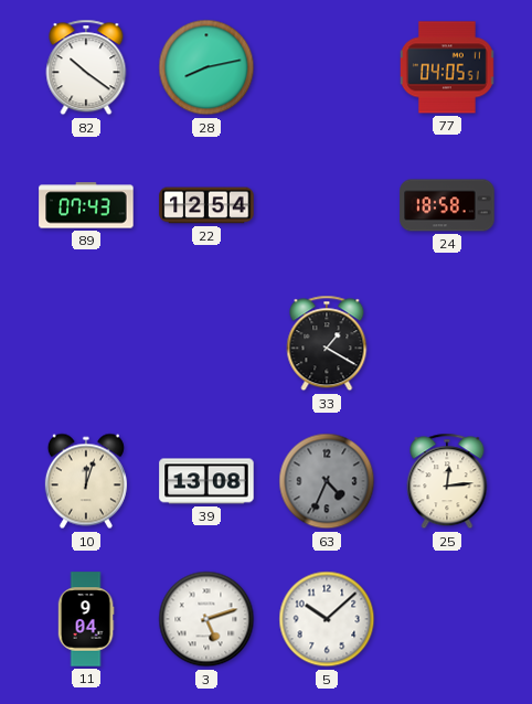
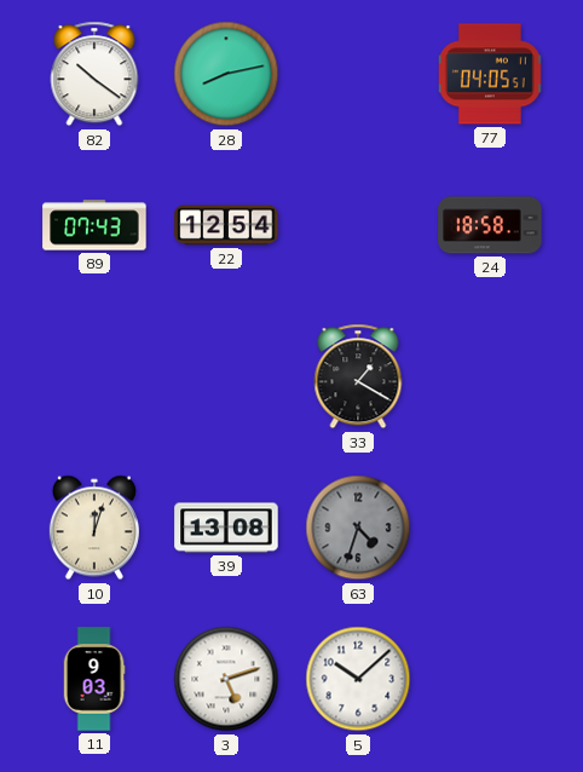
63: 4:34 -> 4:33
25: 12:14 -> none
11: 9:04 -> 9:03
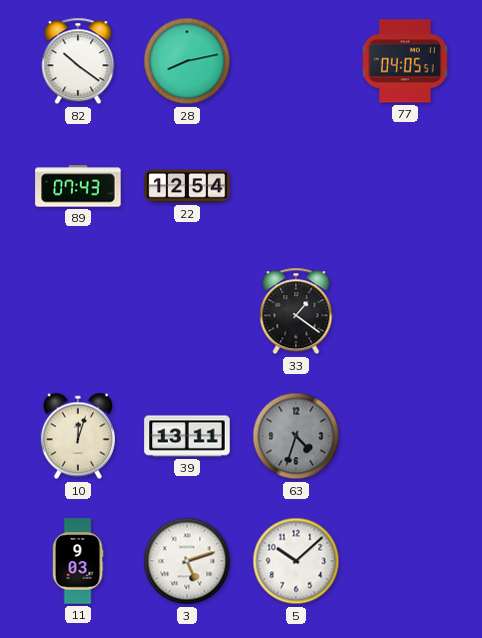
24: 18:58 -> none
33: 1:20 -> 1:21
39: 13:08 -> 13:11
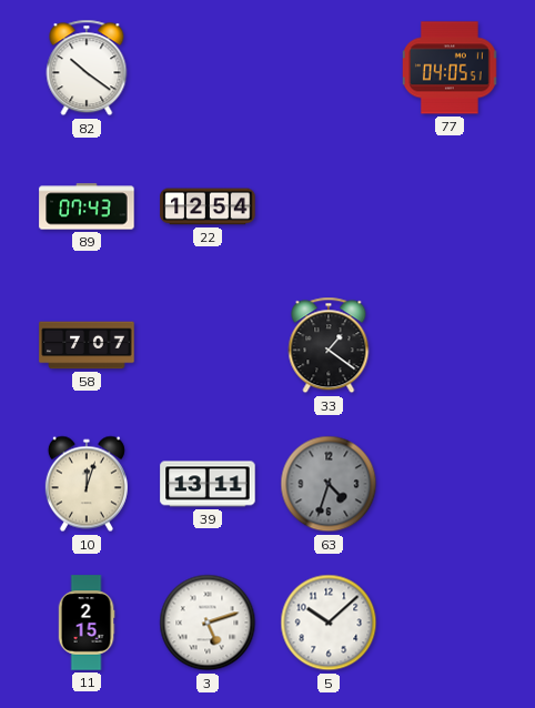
28: 8:13 -> none
58: none -> 7:07
11: 9:03 -> 2:15
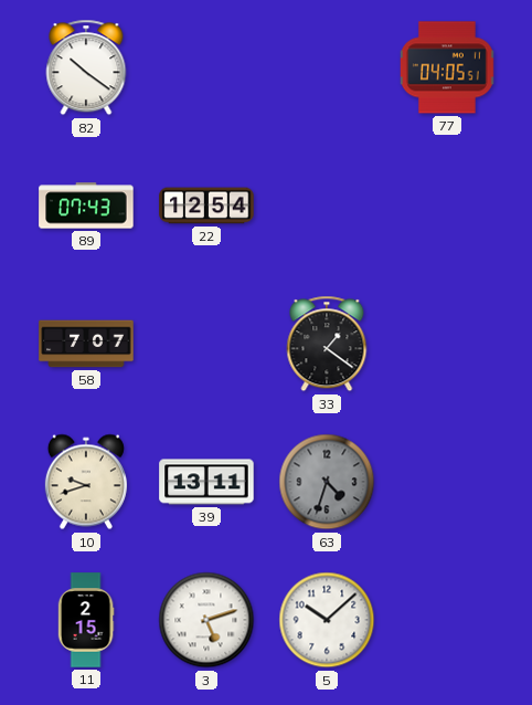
10: 12:03 -> 9:42
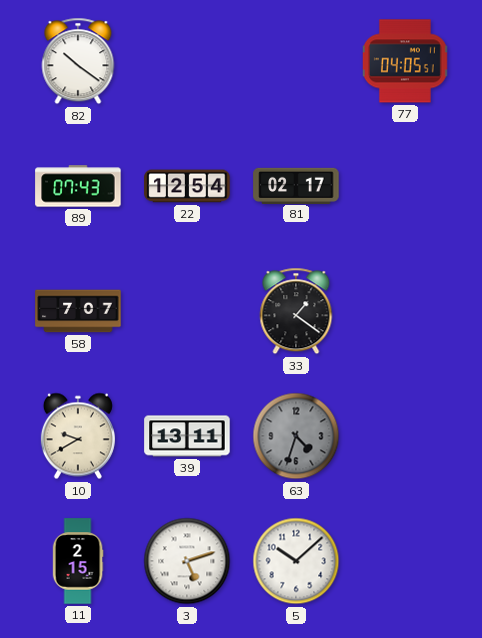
81: none -> 02:17
10: 9:42 -> 9:40
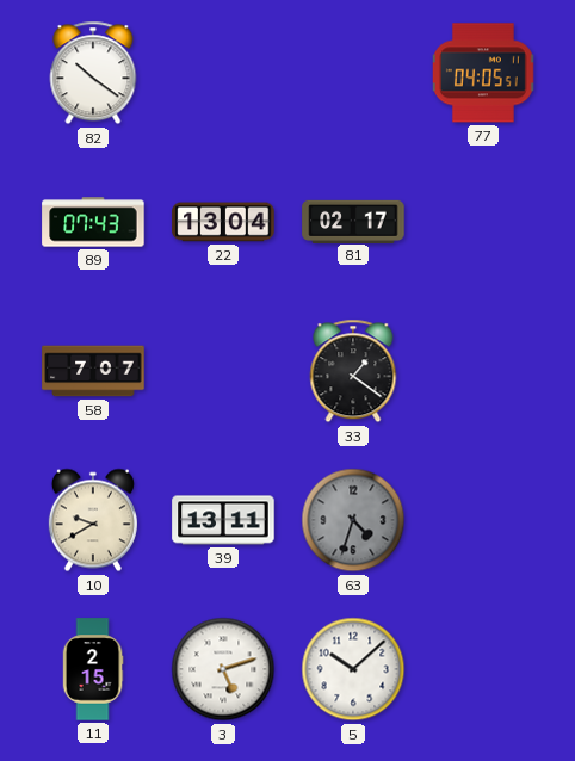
22: 12:54 -> 13:04
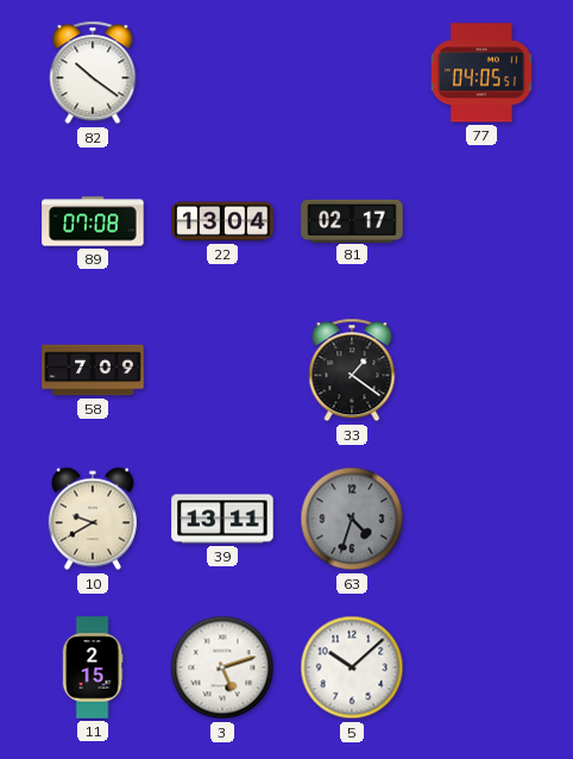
89: 07:43 -> 07:08
58: 7:07 -> 7:09
